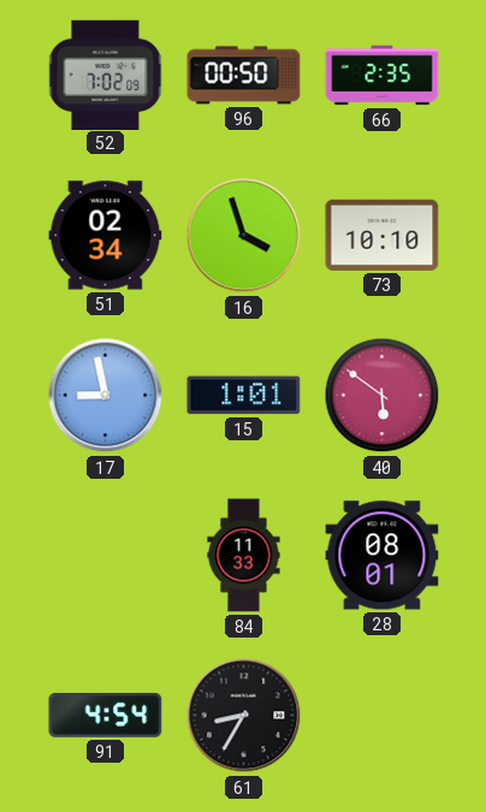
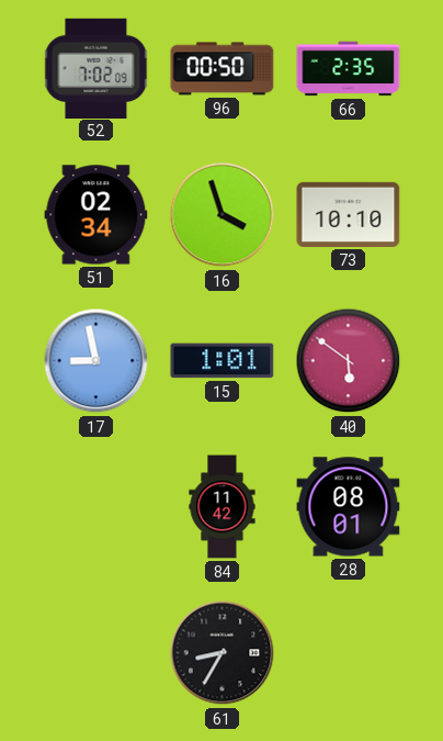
84: 11:33 -> 11:42
91: 4:54 -> none
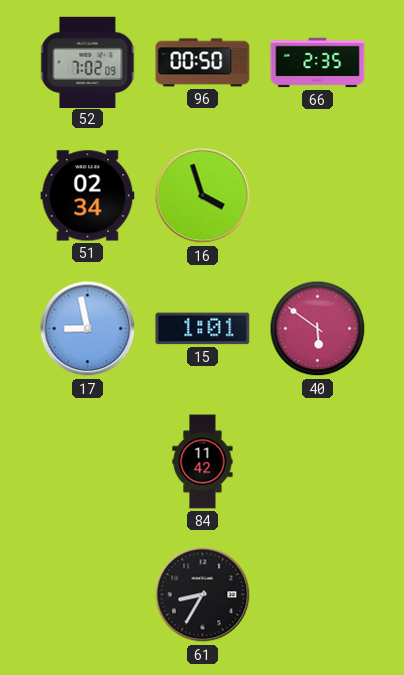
73: 10:10 -> none
28: 08:01 -> none
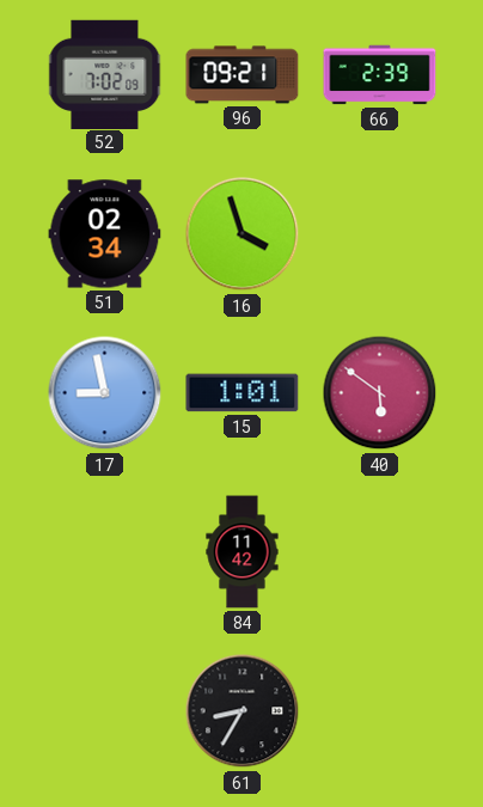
96: 00:50 -> 09:21
66: 2:35 -> 2:39
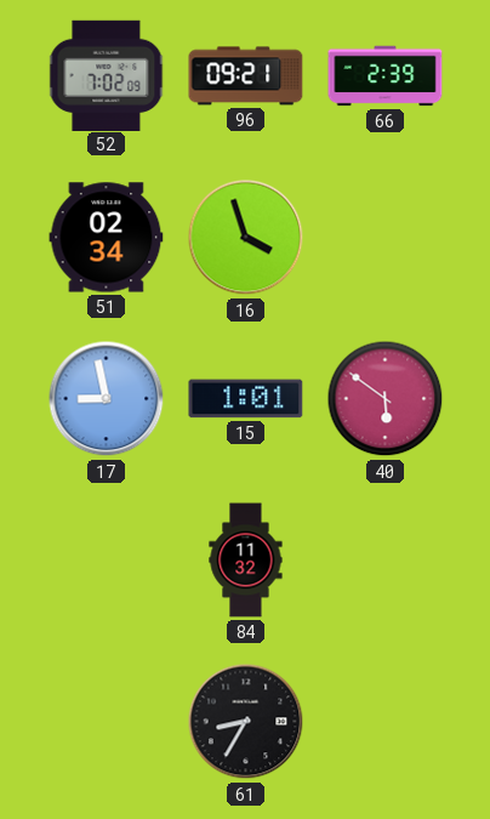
84: 11:42 -> 11:32
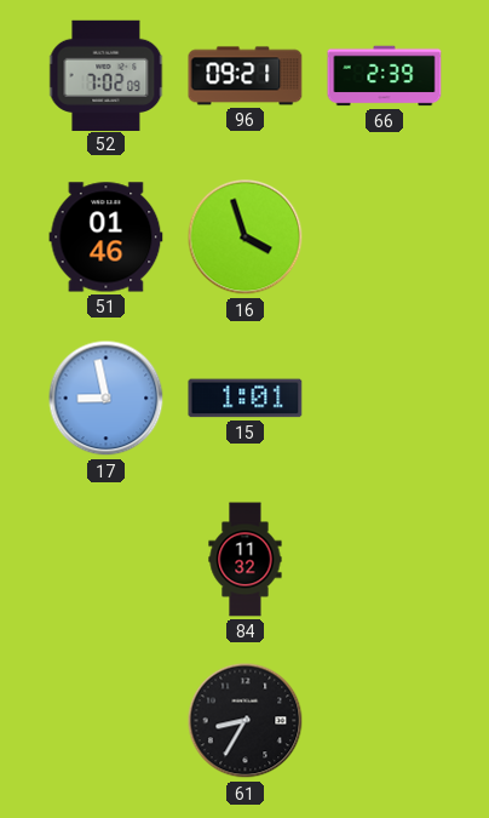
51: 02:34 -> 01:46
40: 5:51 -> none
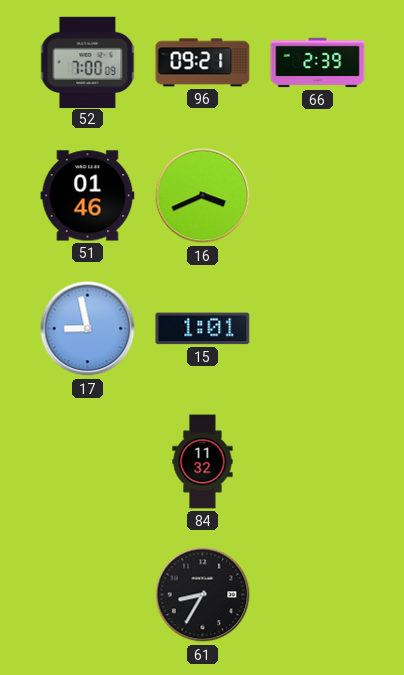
52: 7:02 -> 7:00
16: 3:57 -> 3:41
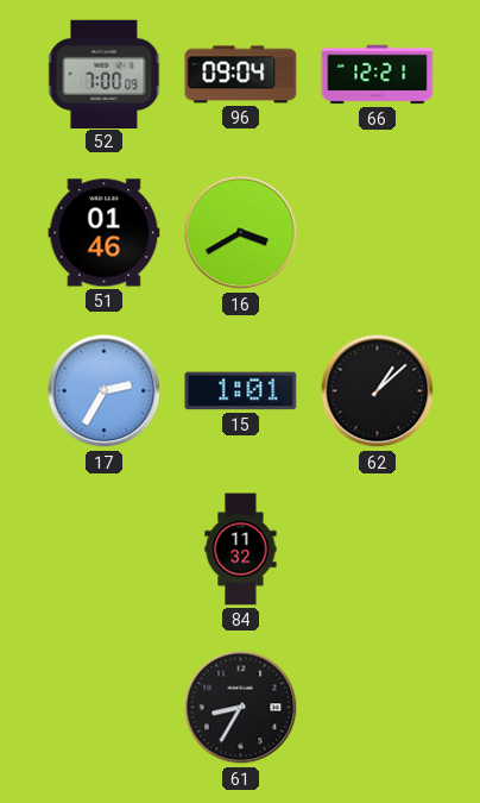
96: 09:21 -> 09:04
66: 2:39 -> 12:21
16: 3:41 -> 3:40
17: 8:58 -> 2:35
62: none -> 1:08
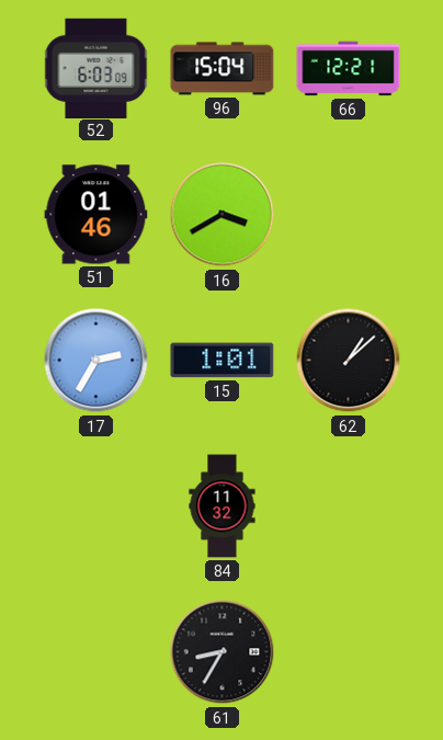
52: 7:00 -> 6:03
96: 09:04 -> 15:04
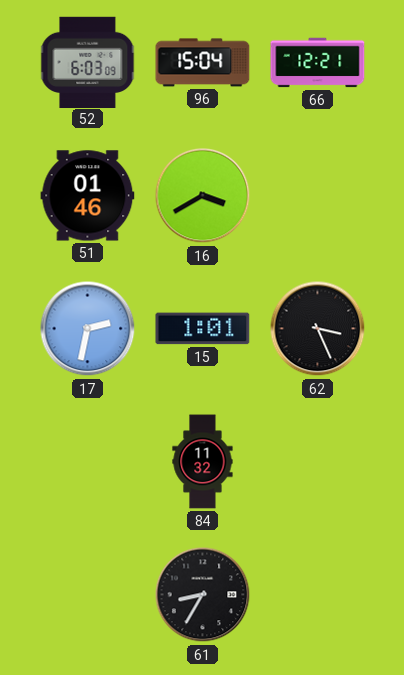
17: 2:35 -> 2:32
62: 1:08 -> 3:26
